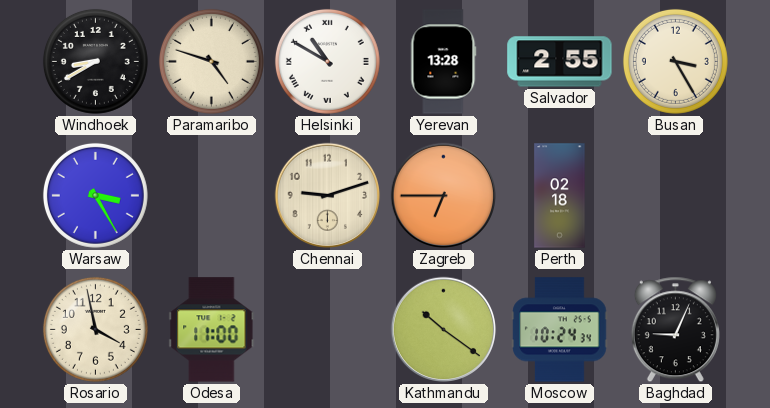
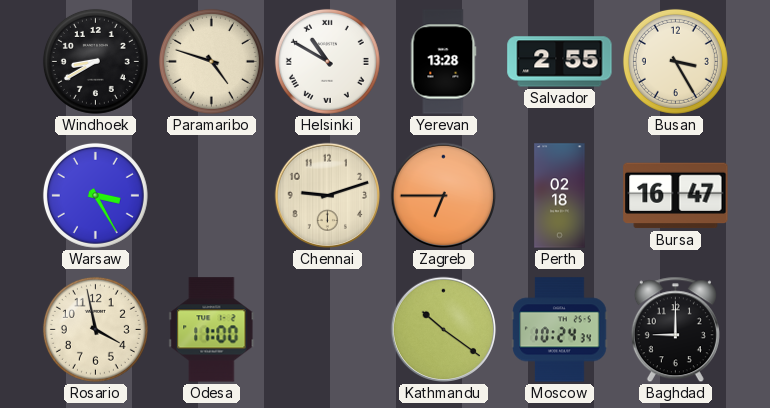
Bursa: none -> 16:47
Baghdad: 9:04 -> 9:00
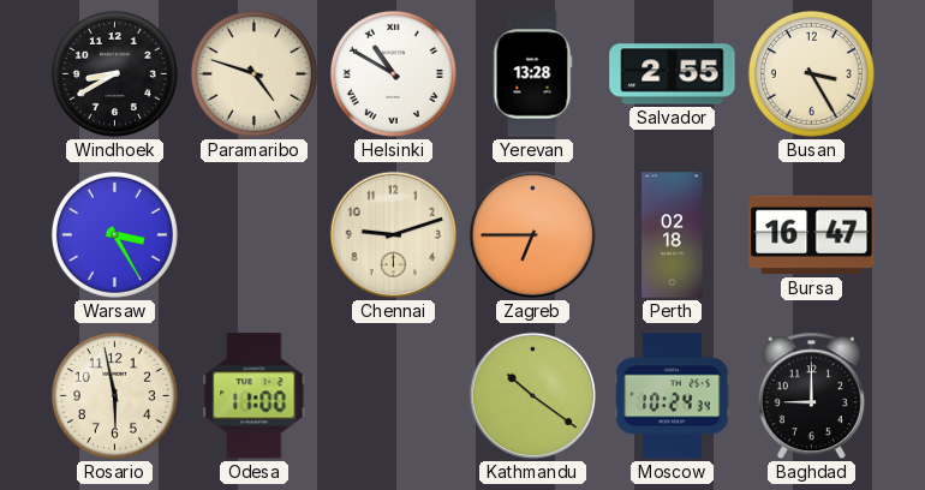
Rosario: 3:58 -> 5:58
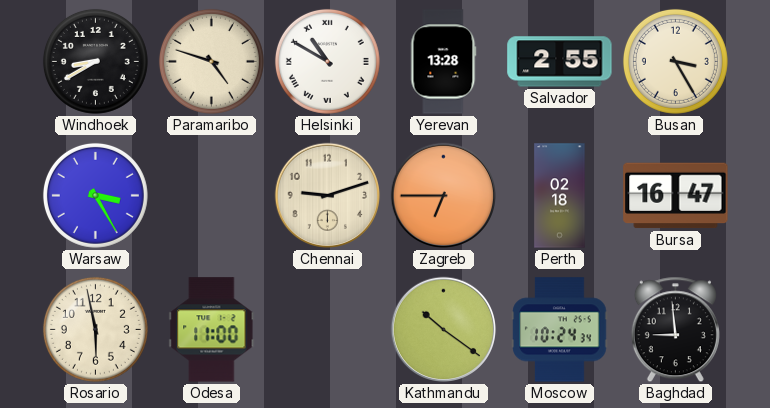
Baghdad: 9:00 -> 8:59
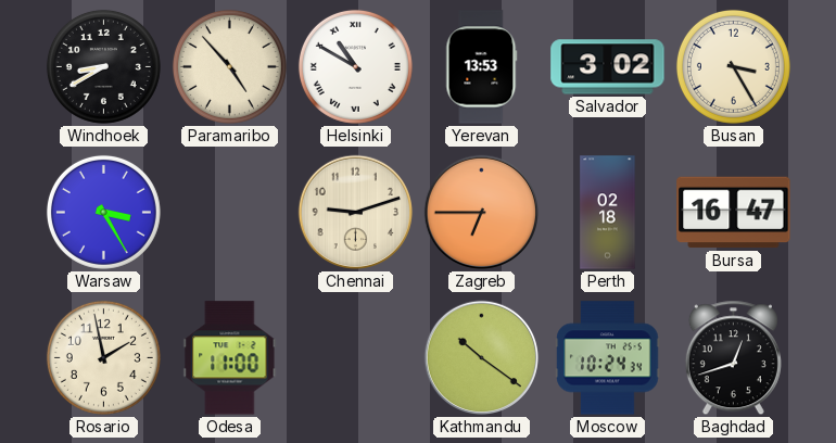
Paramaribo: 4:48 -> 4:53
Yerevan: 13:28 -> 13:53
Salvador: 2:55 -> 3:02
Rosario: 5:58 -> 1:58
Baghdad: 8:59 -> 12:42
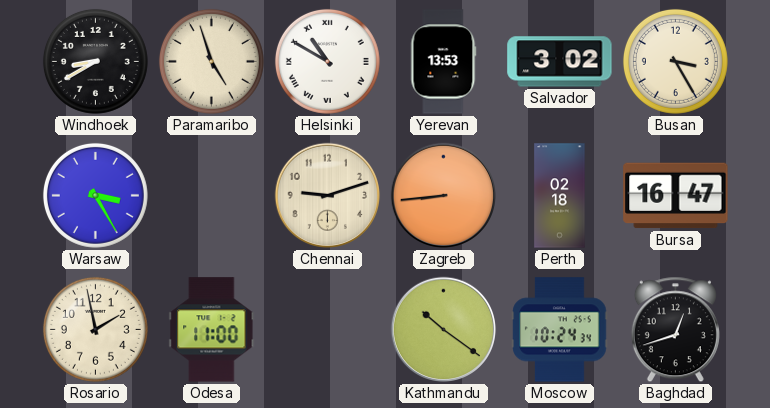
Paramaribo: 4:53 -> 4:57
Zagreb: 6:45 -> 8:44
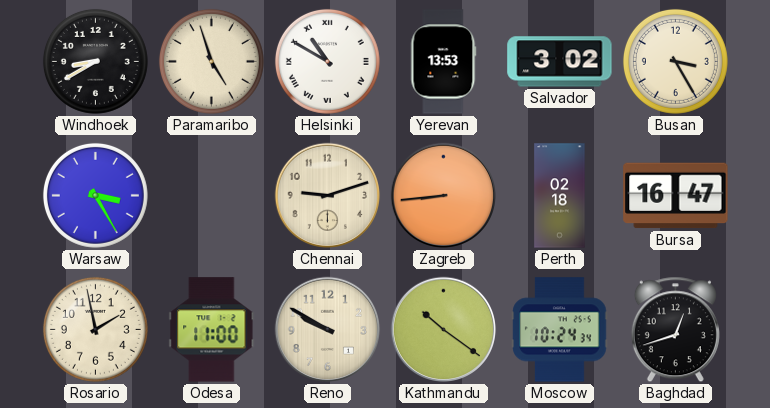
Reno: none -> 9:50
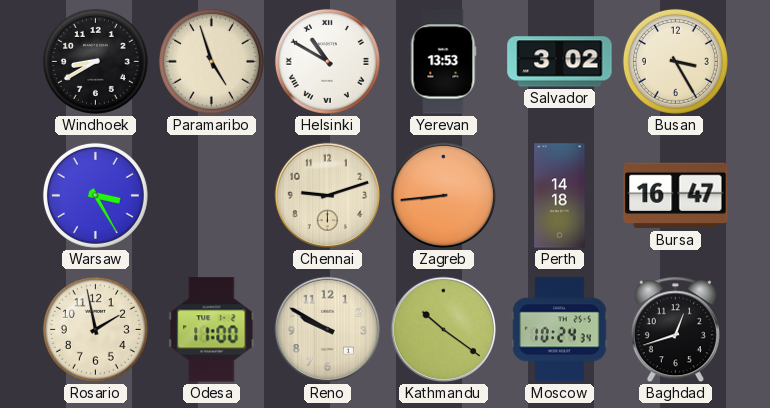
Perth: 02:18 -> 14:18
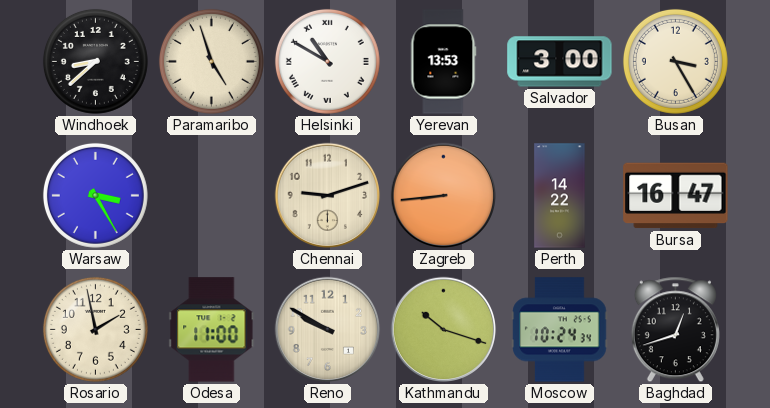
Windhoek: 8:40 -> 8:38
Salvador: 3:02 -> 3:00
Perth: 14:18 -> 14:22
Kathmandu: 10:21 -> 10:18
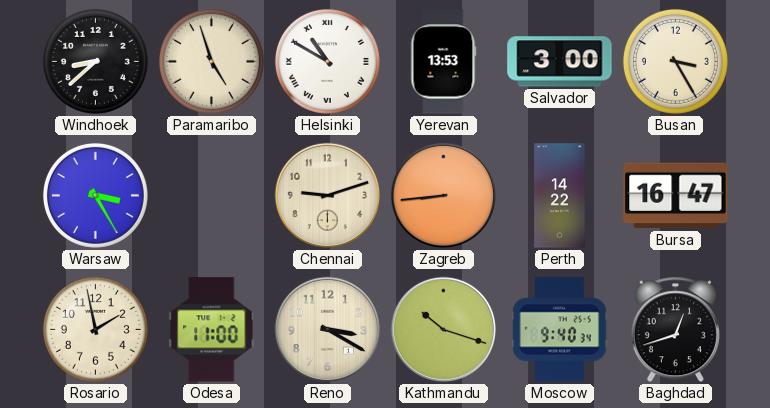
Reno: 9:50 -> 3:20
Moscow: 10:24 -> 9:40
